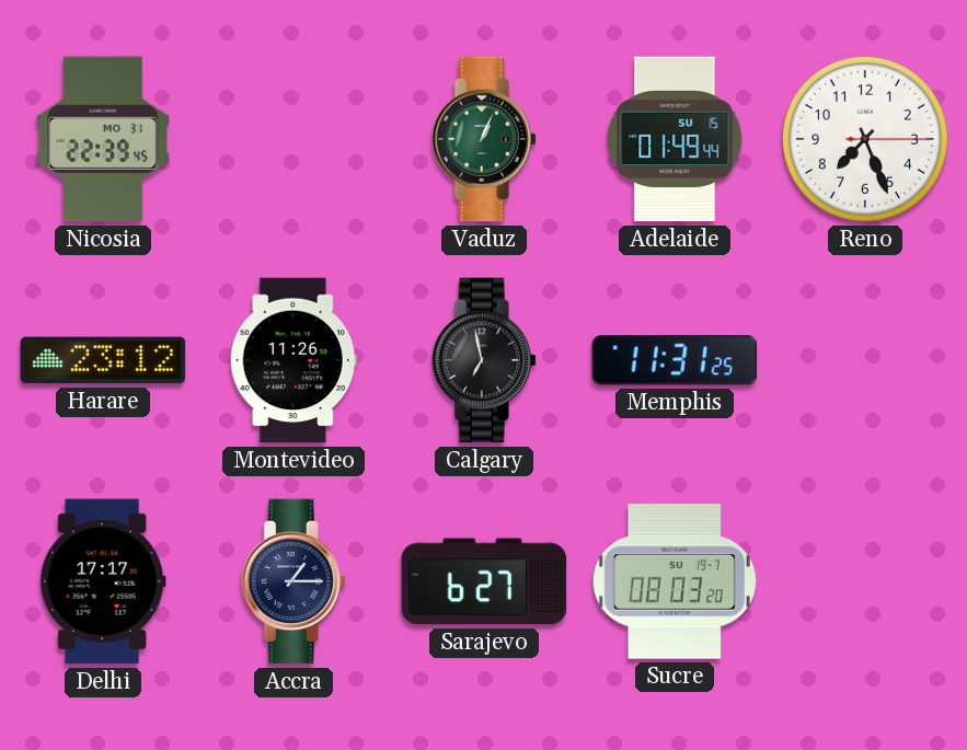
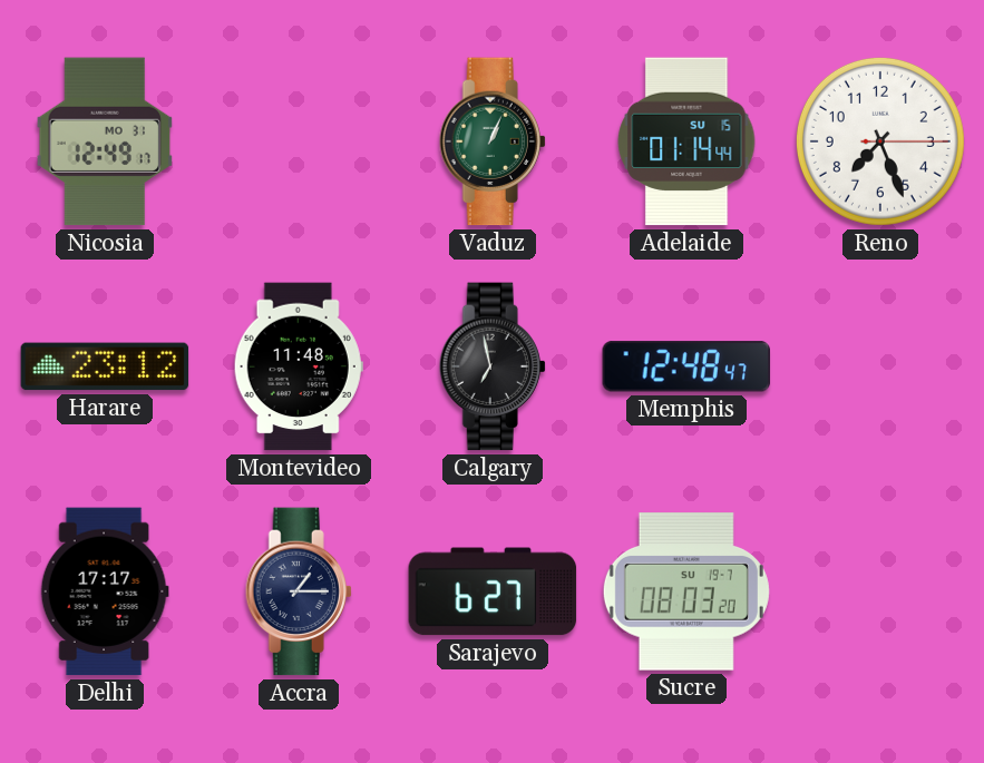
Nicosia: 22:39 -> 12:49
Adelaide: 01:49 -> 01:14
Montevideo: 11:26 -> 11:48
Memphis: 11:31 -> 12:48
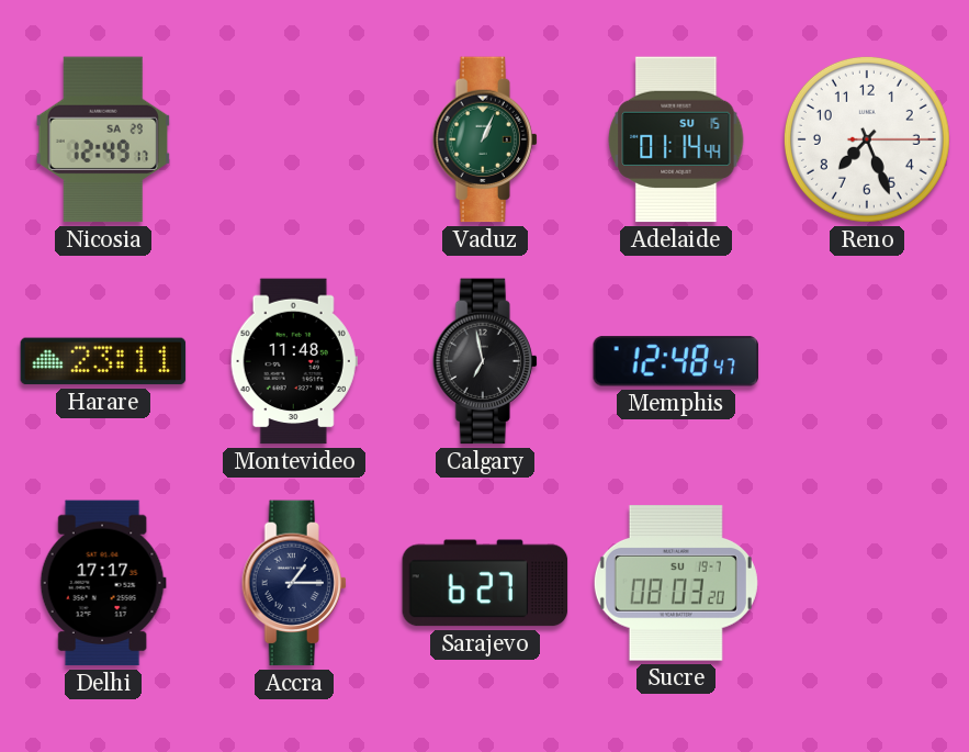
Nicosia date: MO 31 -> SA 29
Harare: 23:12 -> 23:11
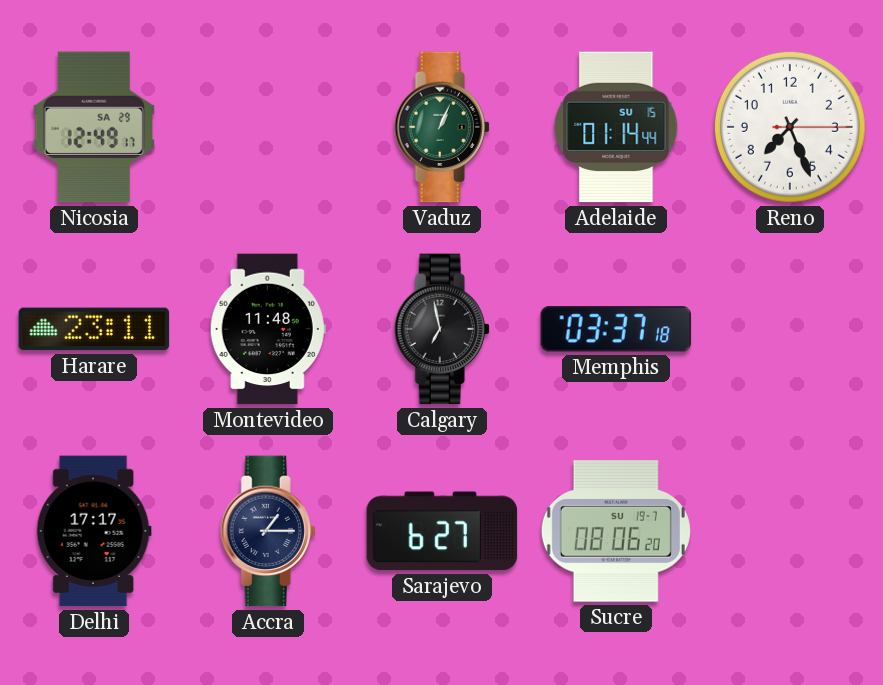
Memphis: 12:48 -> 03:37
Sucre: 08:03 -> 08:06
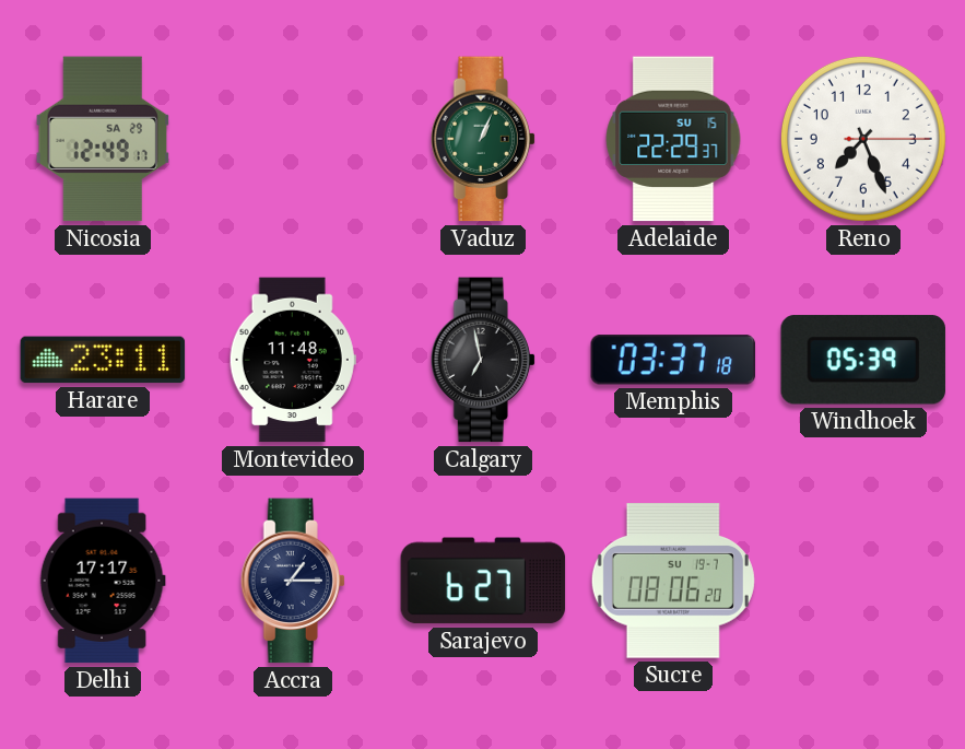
Adelaide: 01:14 -> 22:29
Windhoek: none -> 05:39
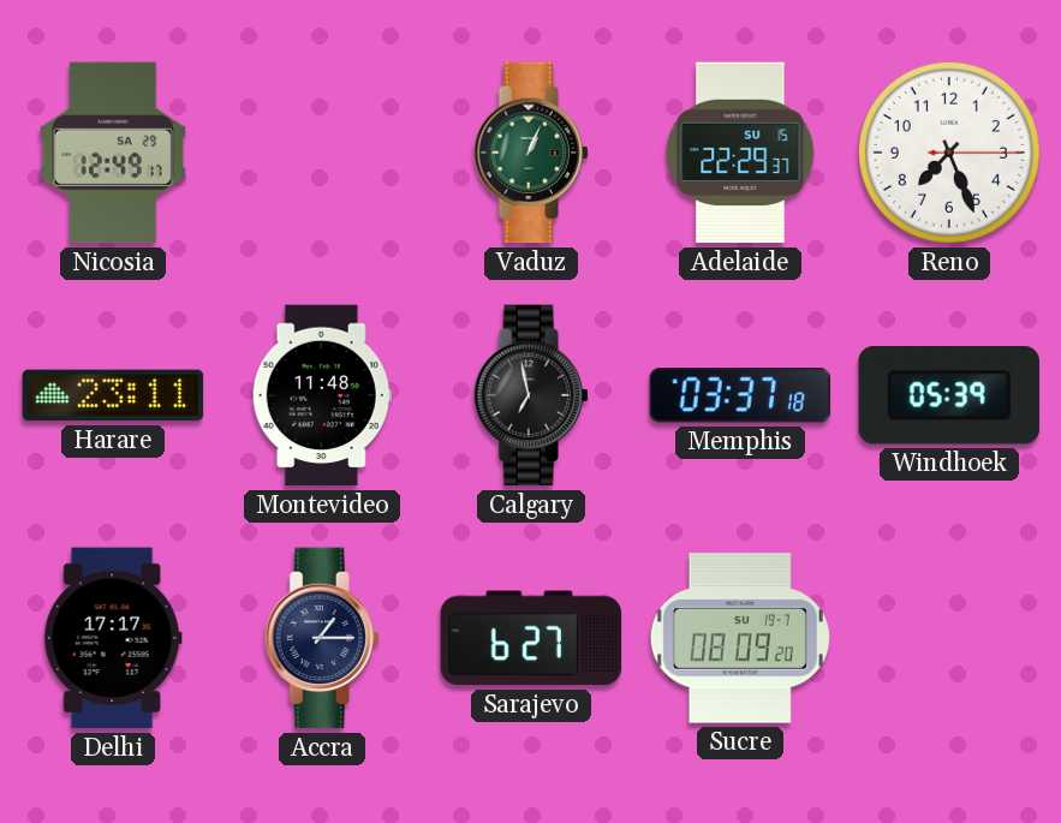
Sucre: 08:06 -> 08:09
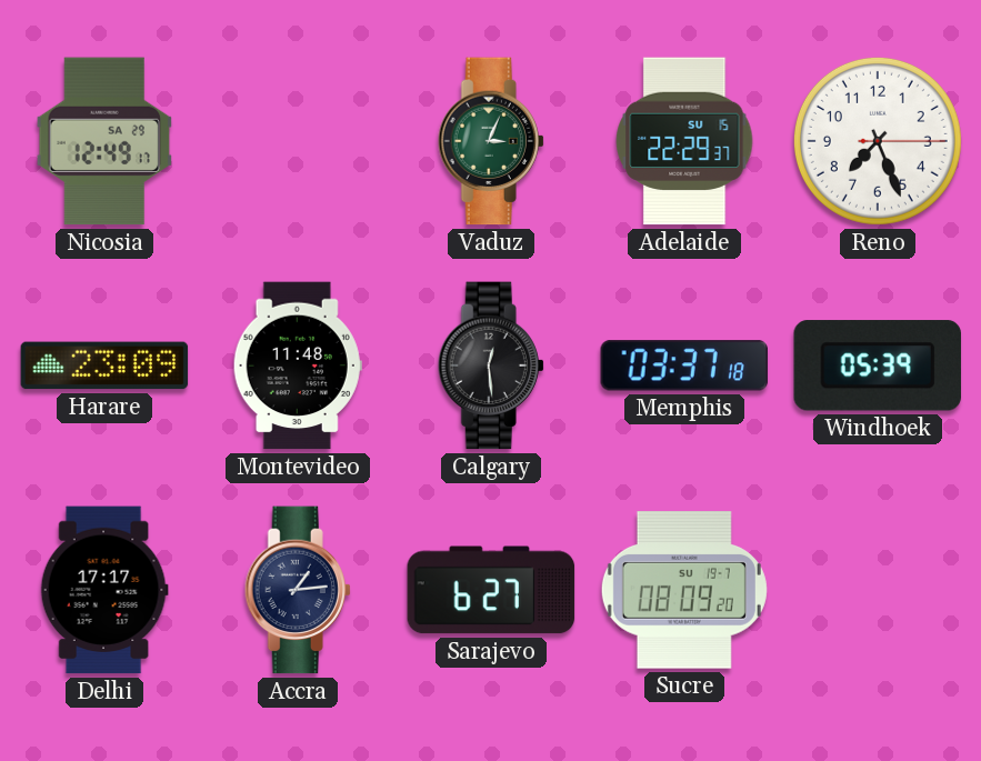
Vaduz: 1:04 -> 3:04
Harare: 23:11 -> 23:09
Calgary: 6:58 -> 12:29
Accra: 1:15 -> 1:14
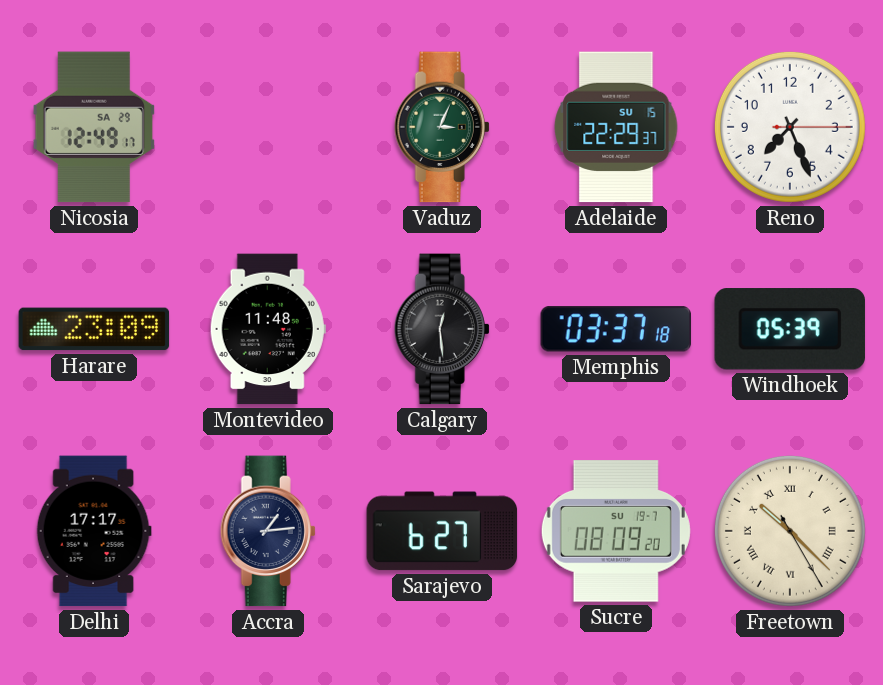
Freetown: none -> 10:22
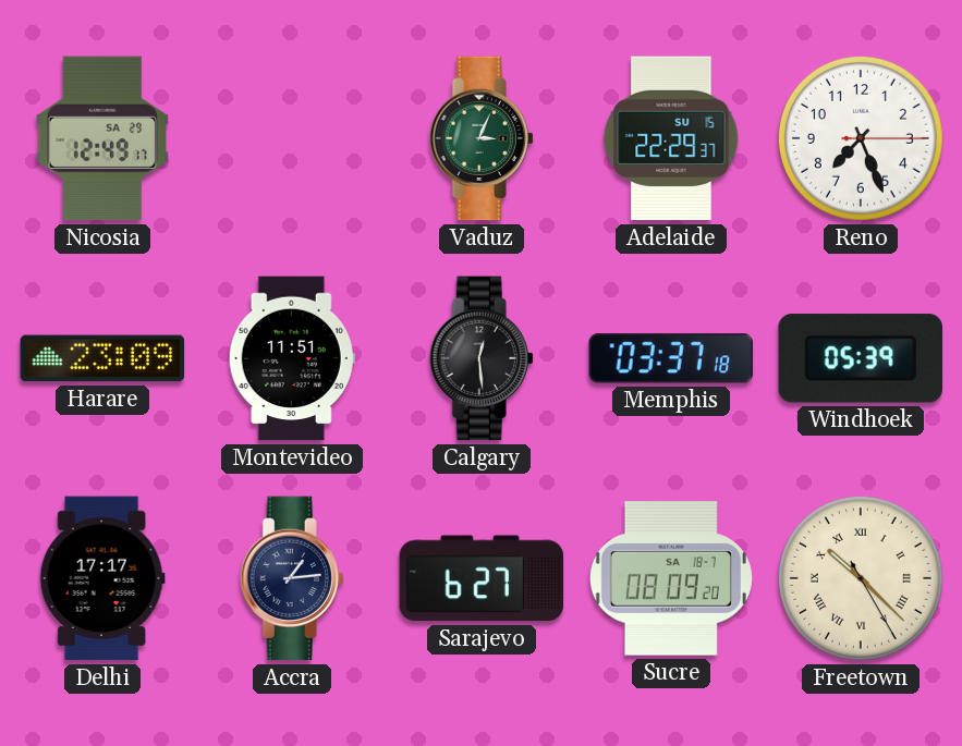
Montevideo: 11:48 -> 11:51
Sucre date: SU 19-7 -> SA 18-7
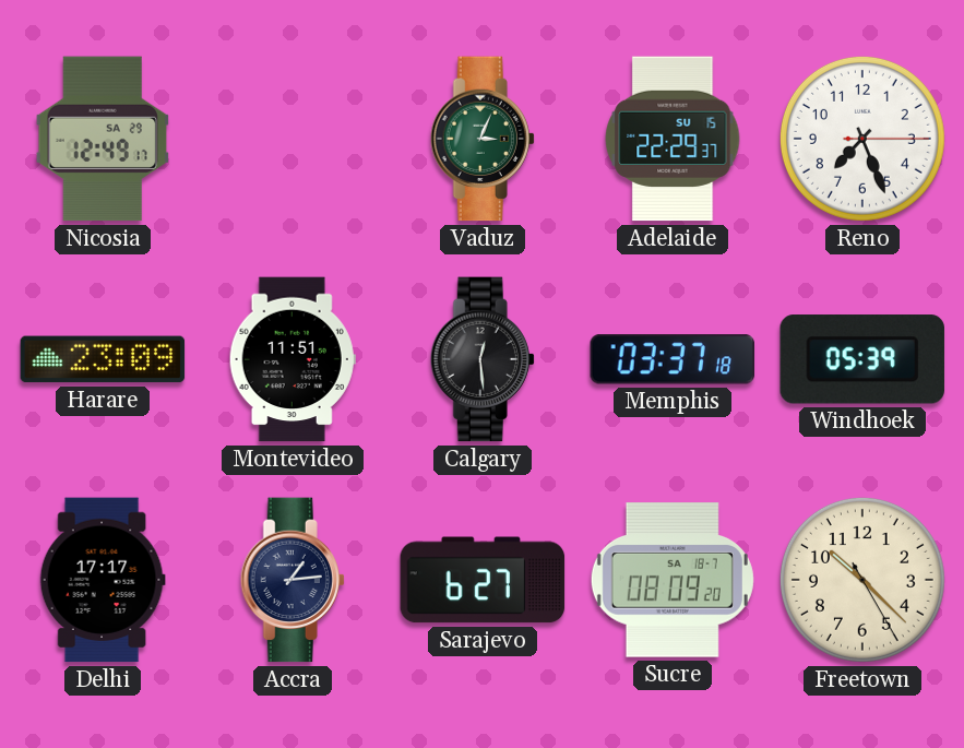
Freetown numerals: Roman -> Arabic
